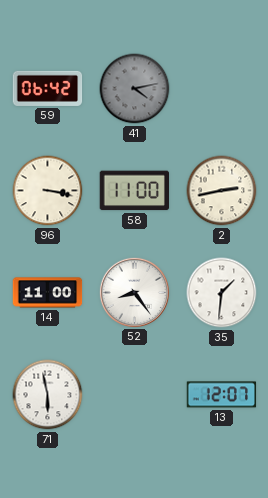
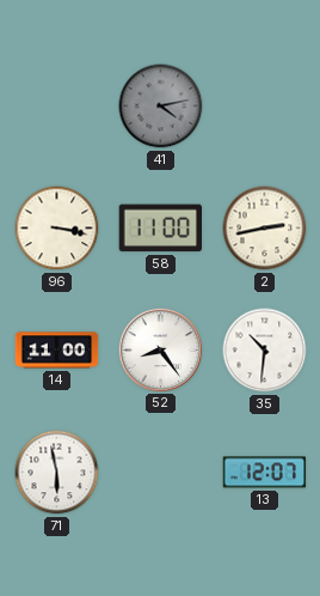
59: 06:42 -> none
35: 1:31 -> 10:31
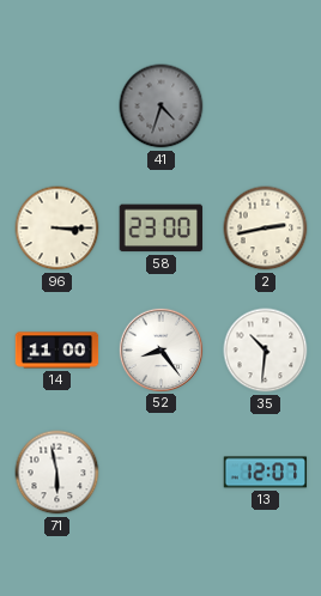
41: 4:13 -> 4:33
96: 3:17 -> 3:15
58: 11:00 -> 23:00
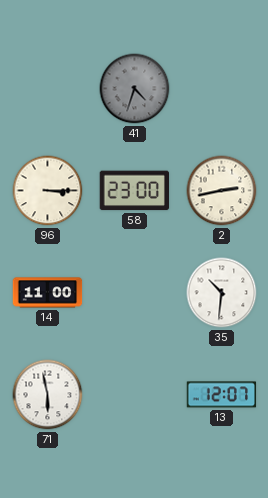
52: 8:24 -> none
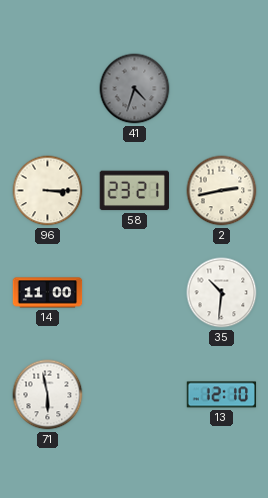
58: 23:00 -> 23:21
13: 12:07 -> 12:10
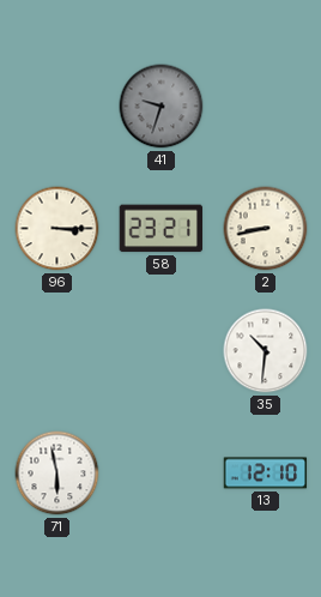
41: 4:33 -> 9:33
2: 2:43 -> 8:43
14: 11:00 -> none
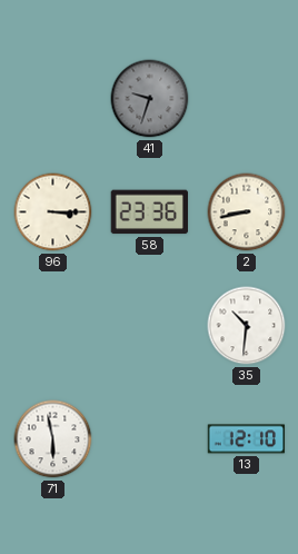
58: 23:21 -> 23:36
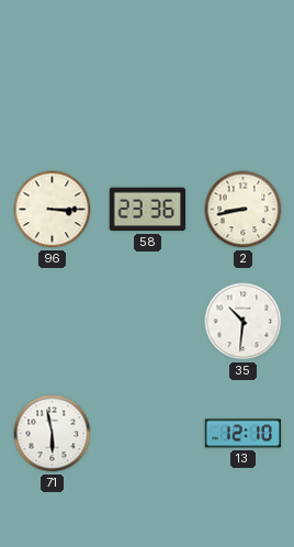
41: 9:33 -> none
